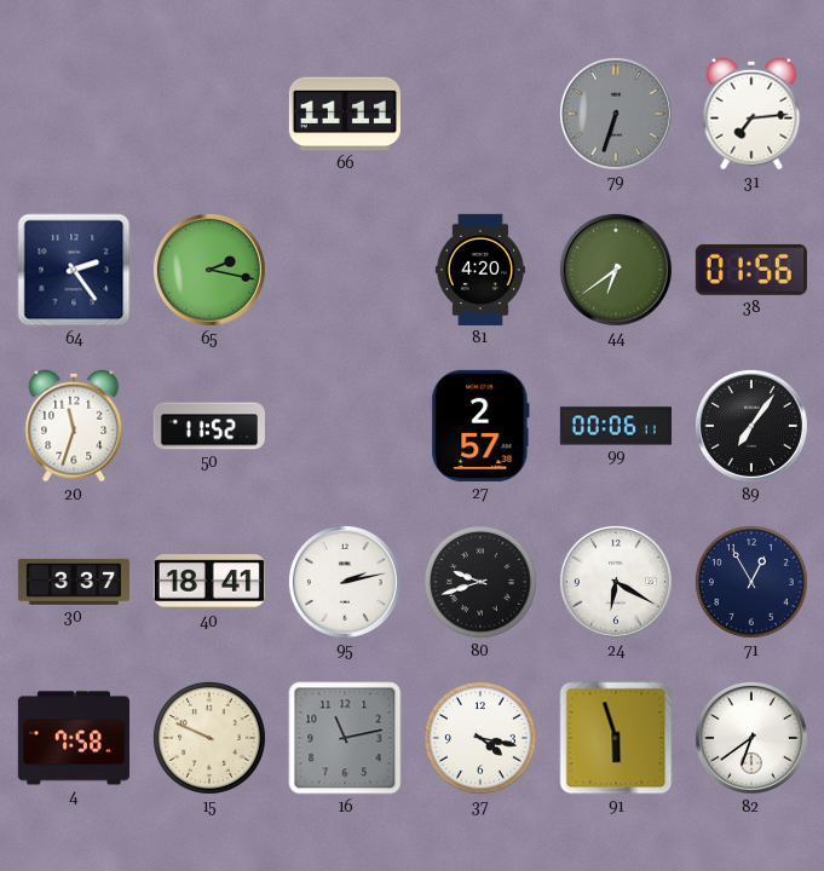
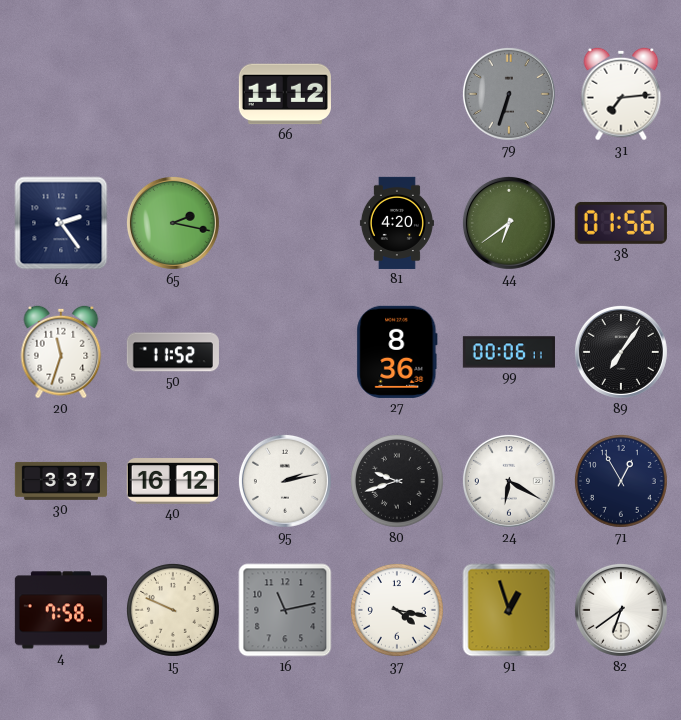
66: 11:11 -> 11:12
27: 2:57 -> 8:36
40: 18:41 -> 16:12
91: 5:57 -> 12:57
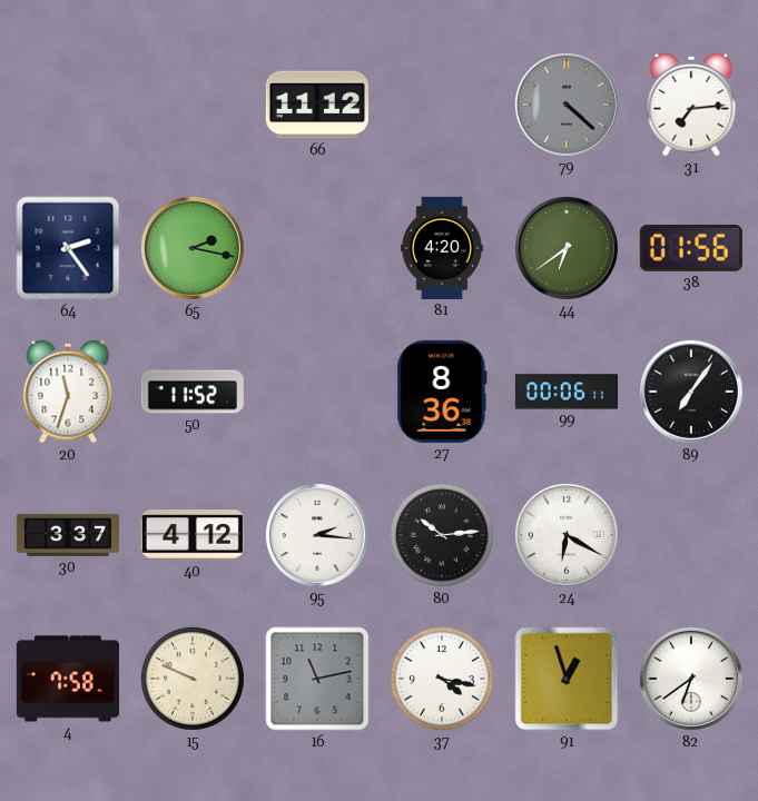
79: 6:33 -> 4:22
40: 16:12 -> 4:12
95: 2:13 -> 2:16
80: 9:42 -> 10:14
71: 12:55 -> none
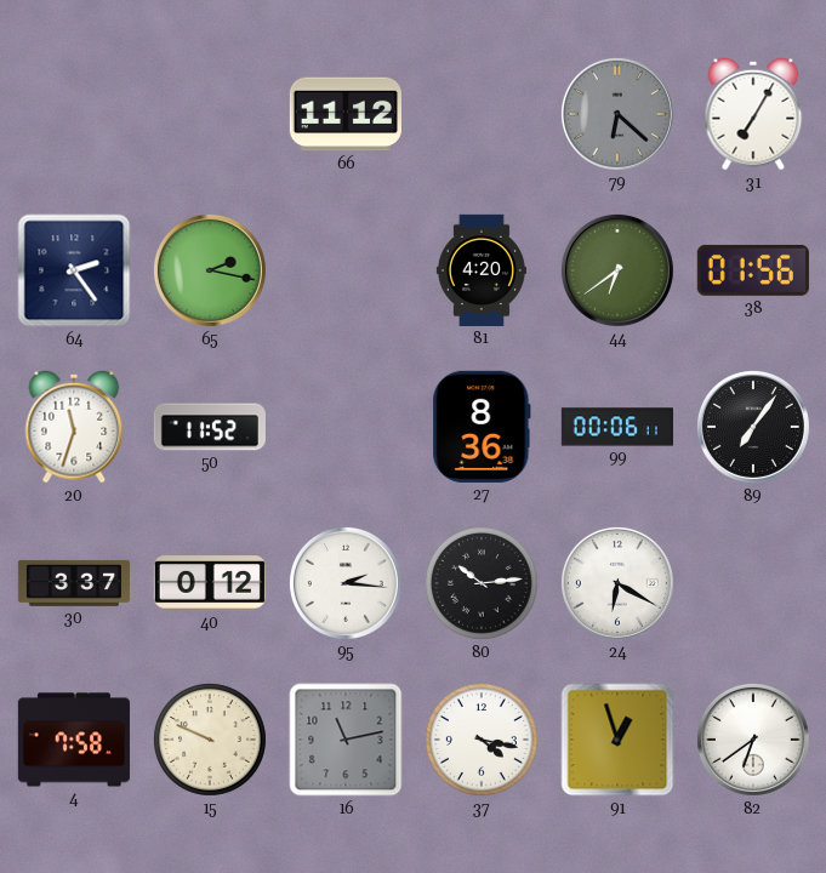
79: 4:22 -> 6:22
31: 7:14 -> 7:05
40: 4:12 -> 0:12
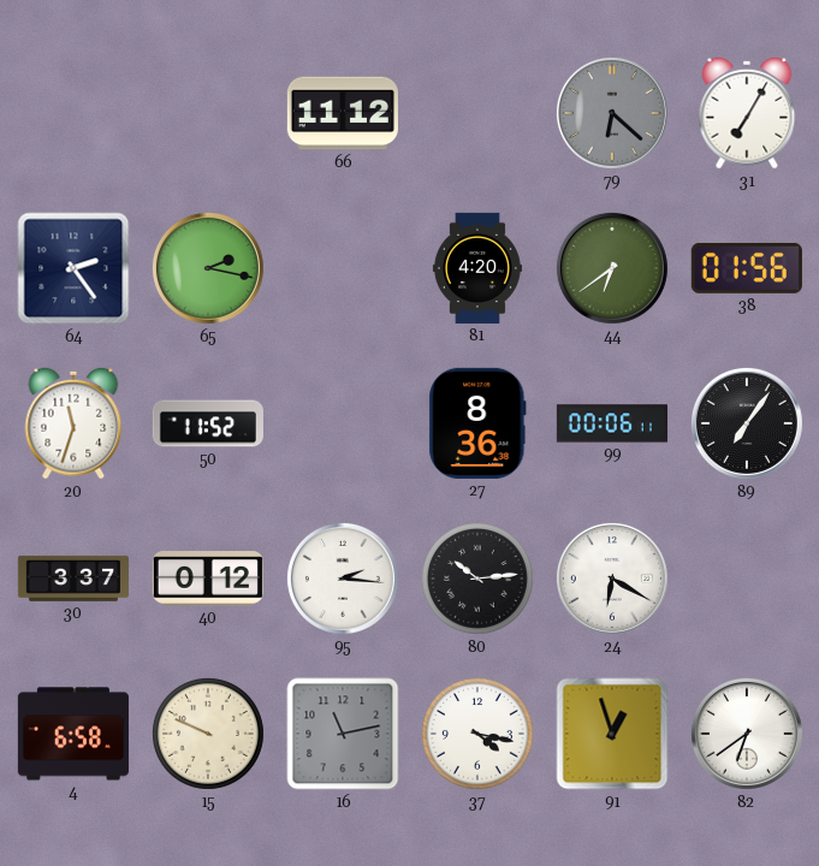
4: 7:58 -> 6:58
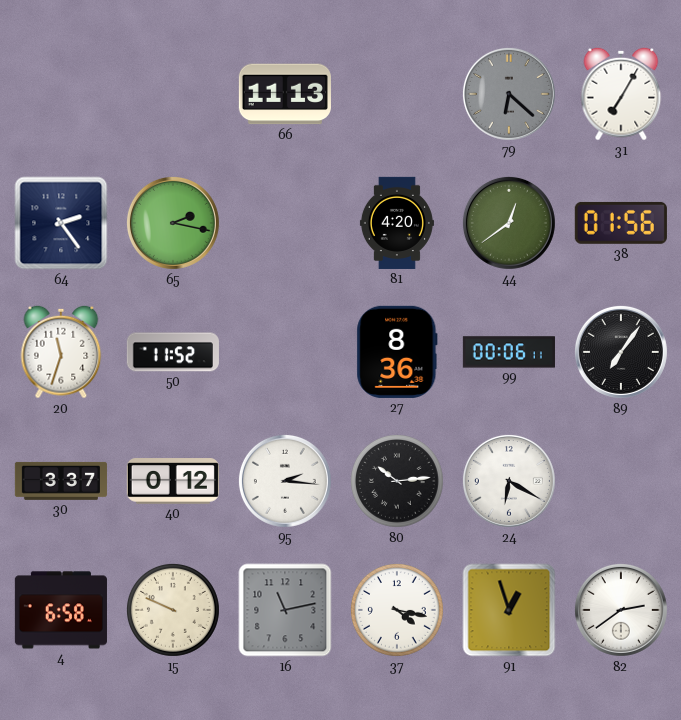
66: 11:12 -> 11:13
44: 6:39 -> 12:39
82: 6:39 -> 2:39
